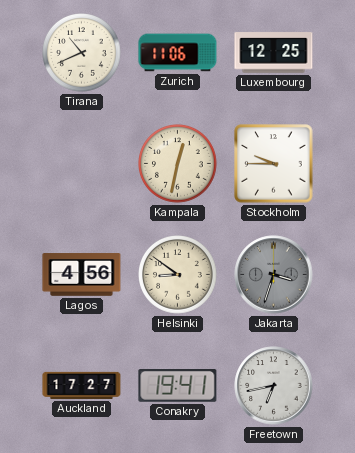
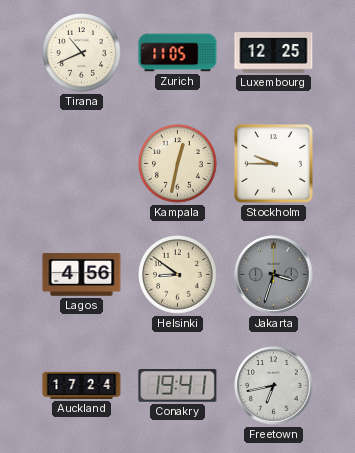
Zurich: 11:06 -> 11:05
Auckland: 17:27 -> 17:24
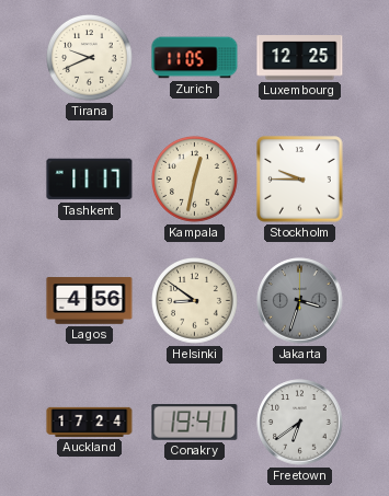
Tirana: 10:41 -> 9:41
Tashkent: none -> 11:17
Freetown: 6:43 -> 6:39
